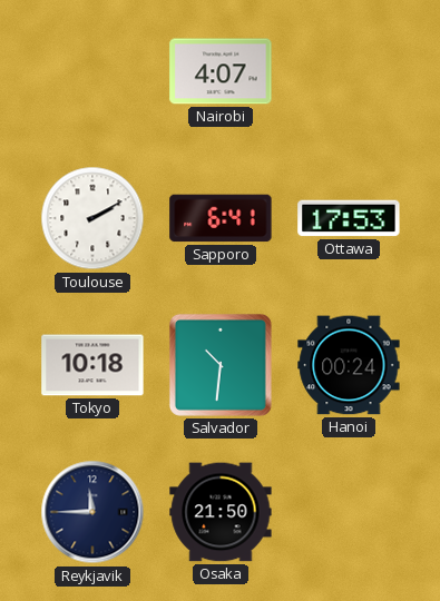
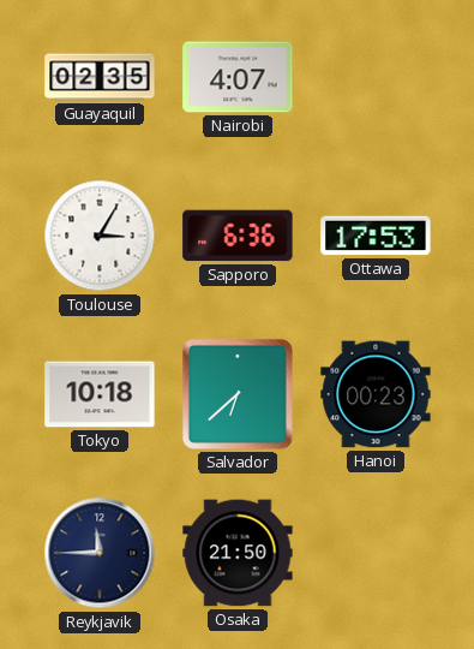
Guayaquil: none -> 02:35
Toulouse: 2:10 -> 3:05
Sapporo: 6:41 -> 6:36
Salvador: 10:31 -> 6:38
Hanoi: 00:24 -> 00:23
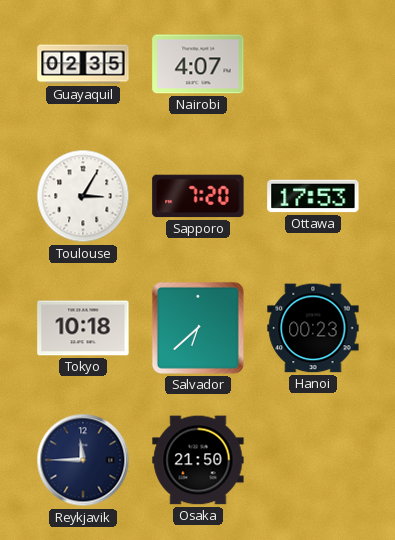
Sapporo: 6:36 -> 7:20
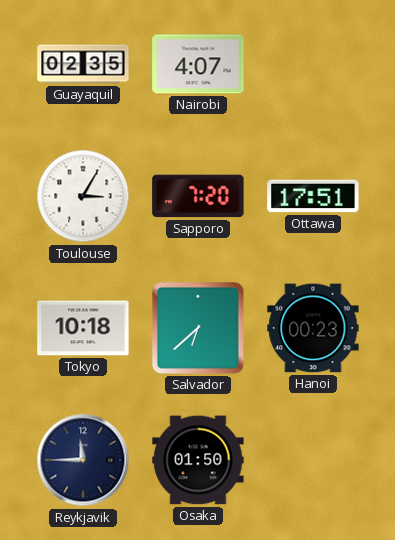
Ottawa: 17:53 -> 17:51
Osaka: 21:50 -> 01:50
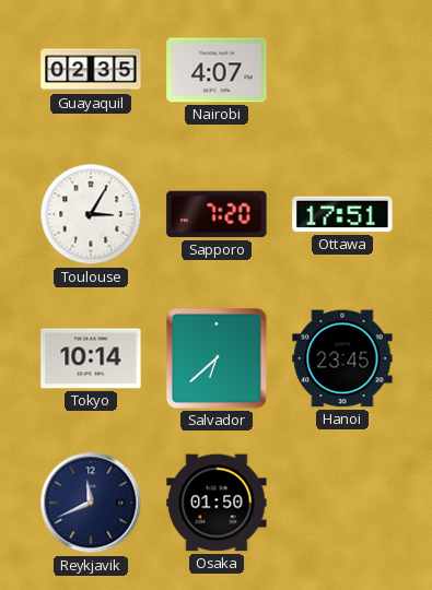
Tokyo: 10:18 -> 10:14
Hanoi: 00:23 -> 23:45
Reykjavik: 11:45 -> 11:41
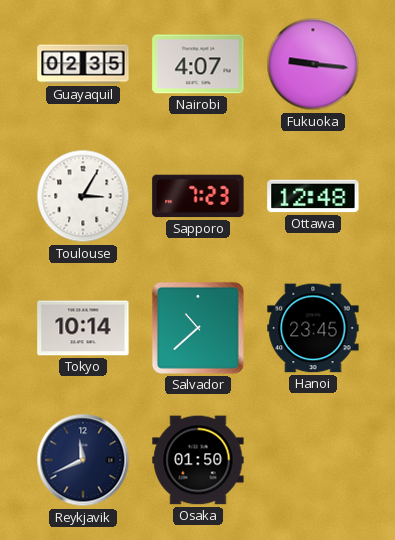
Fukuoka: none -> 9:16
Sapporo: 7:20 -> 7:23
Ottawa: 17:51 -> 12:48
Salvador: 6:38 -> 10:38
